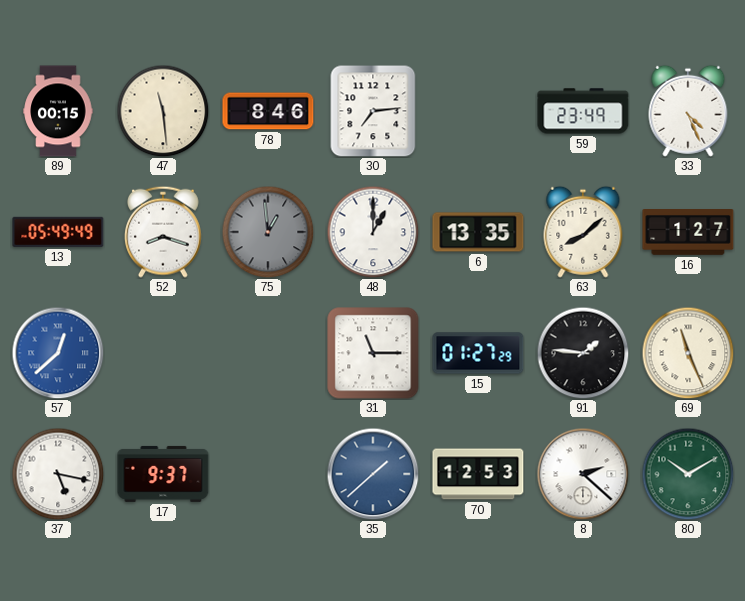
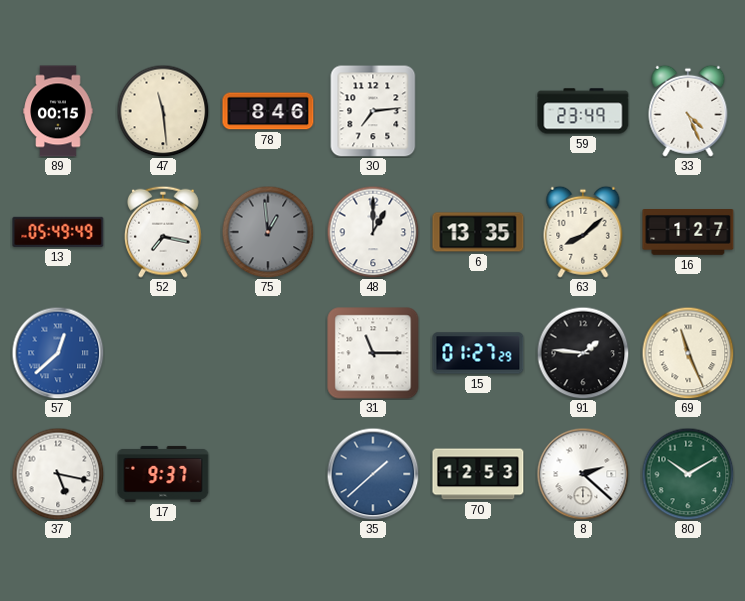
52: 8:18 -> 7:17
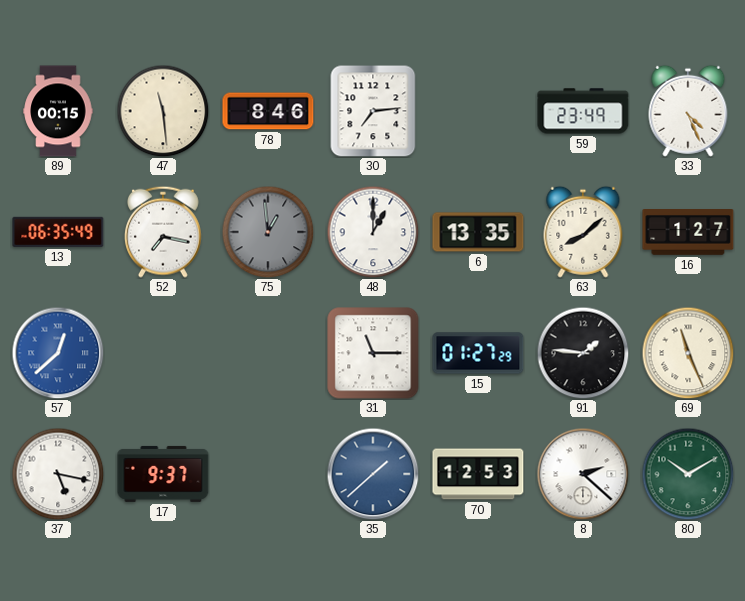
13: 05:49 -> 06:35
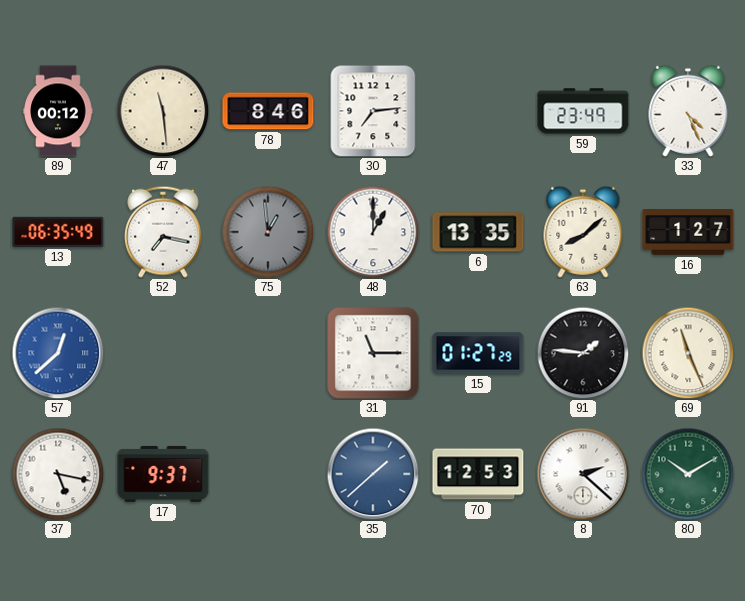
89: 00:15 -> 00:12
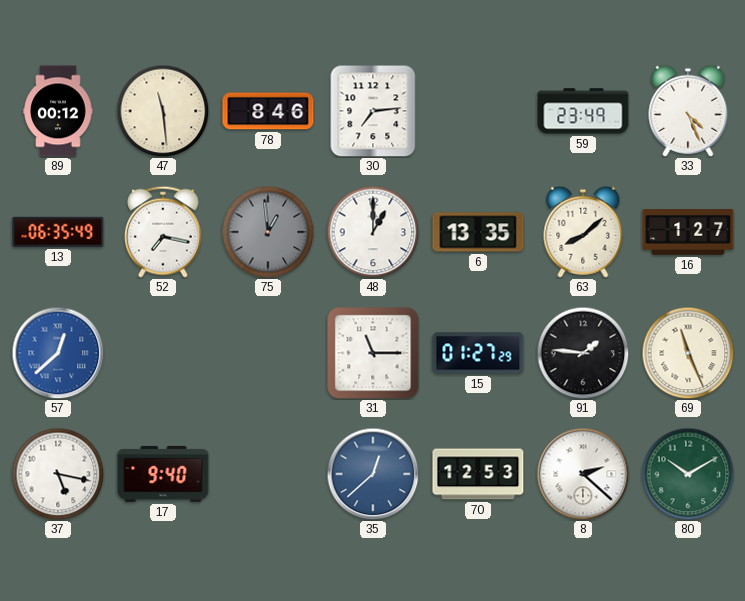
17: 9:37 -> 9:40
35: 1:38 -> 12:38
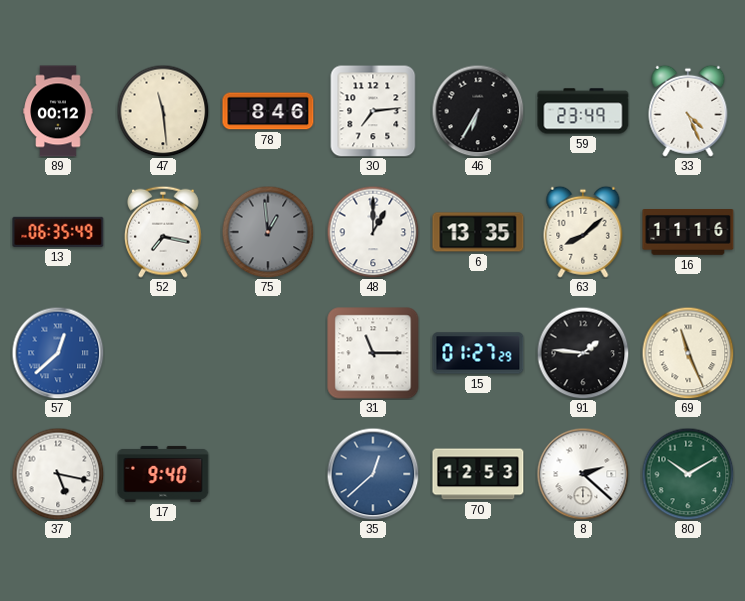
46: none -> 6:35
16: 1:27 -> 11:16
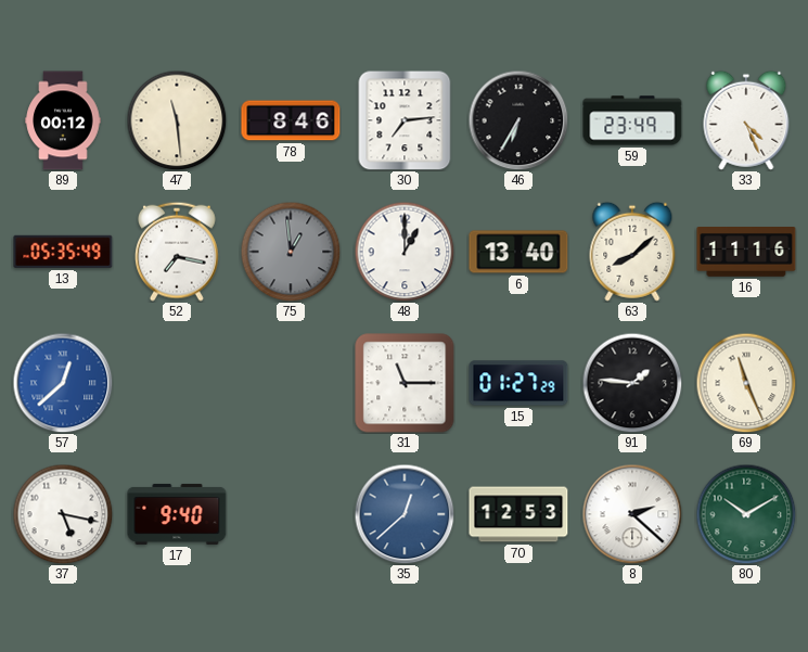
13: 06:35 -> 05:35
6: 13:35 -> 13:40
